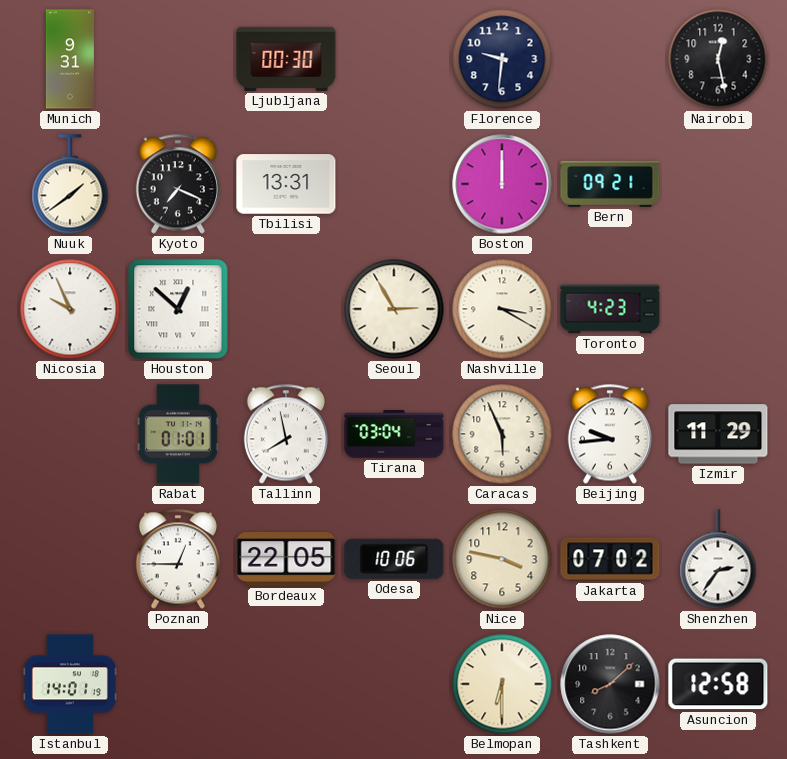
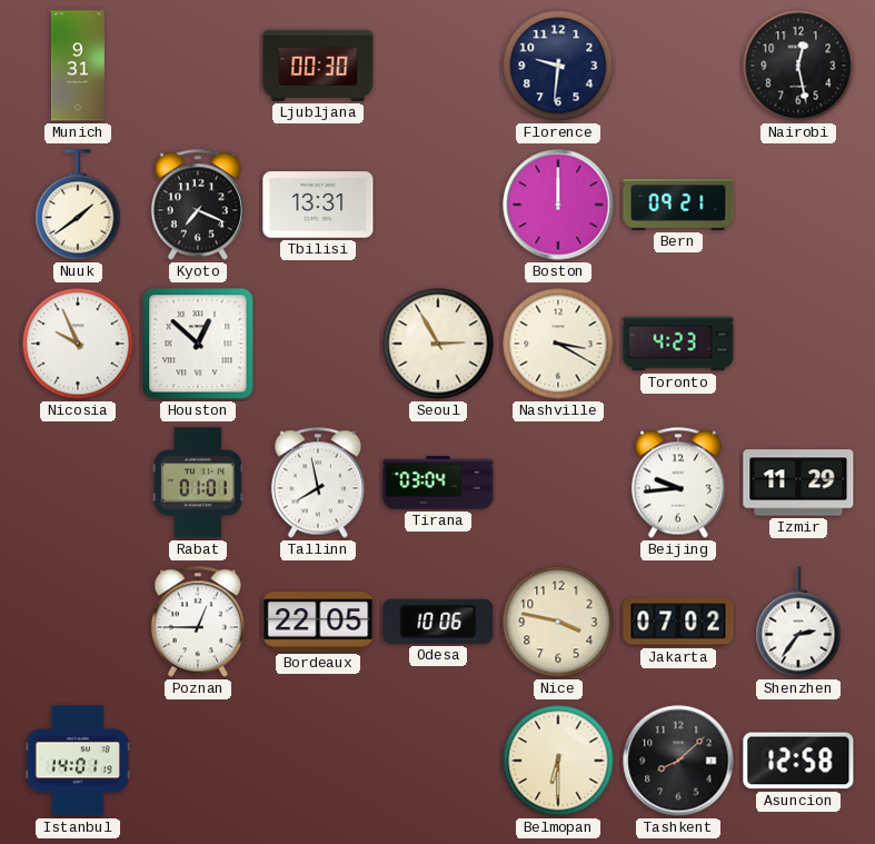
Caracas: 5:56 -> none
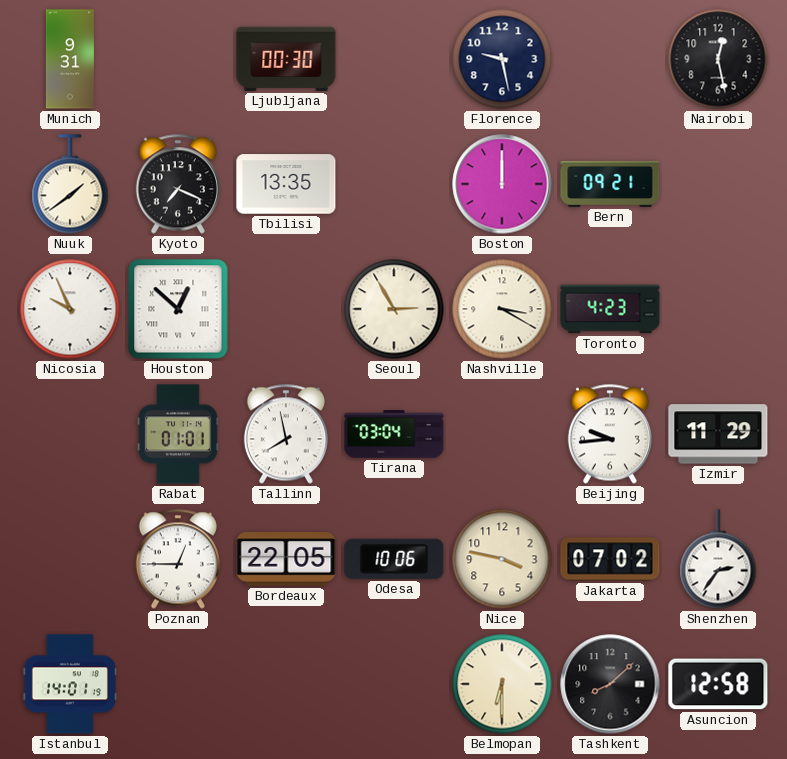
Florence: 9:31 -> 9:28
Tbilisi: 13:31 -> 13:35
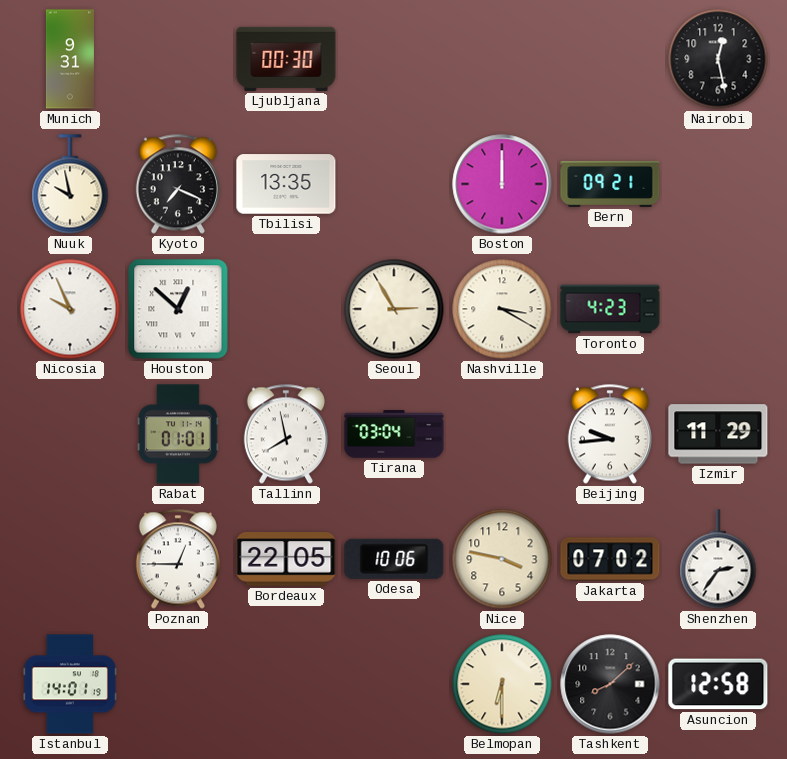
Florence: 9:28 -> none
Nuuk: 1:39 -> 9:58
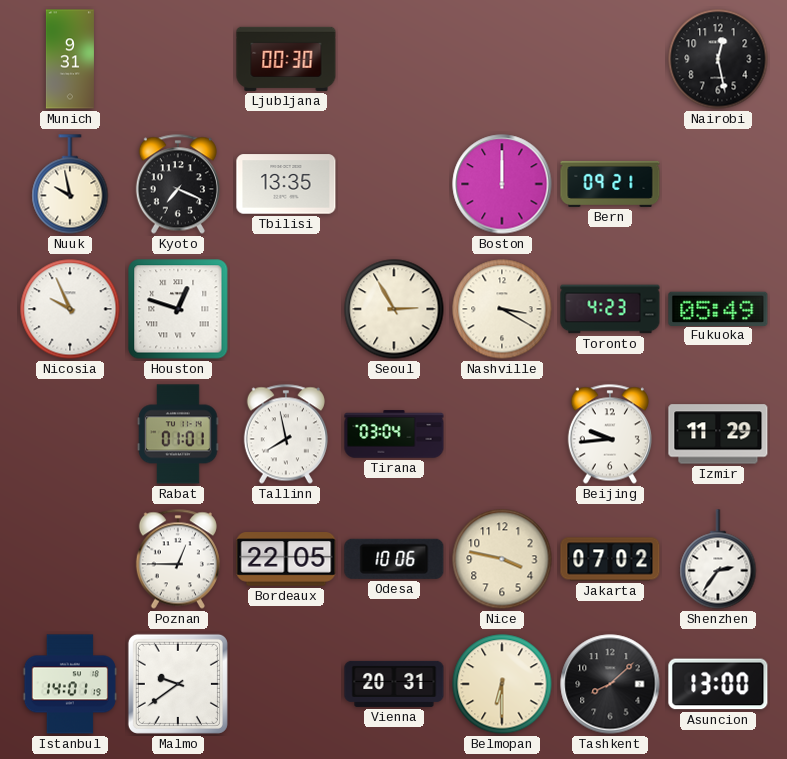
Houston: 12:52 -> 12:48
Fukuoka: none -> 05:49
Malmo: none -> 9:39
Vienna: none -> 20:31
Asuncion: 12:58 -> 13:00
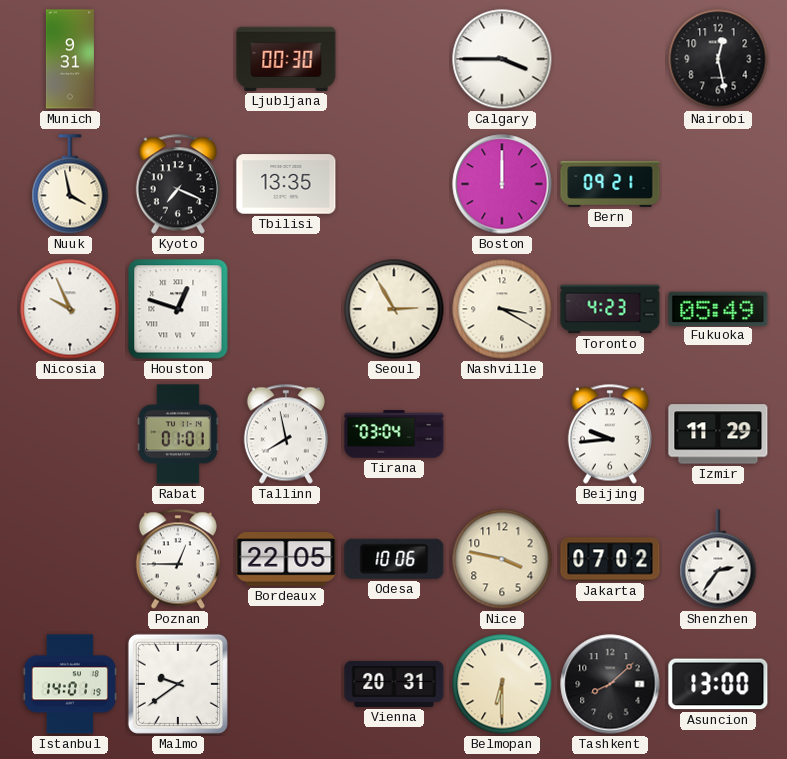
Calgary: none -> 3:45
Nuuk: 9:58 -> 3:58
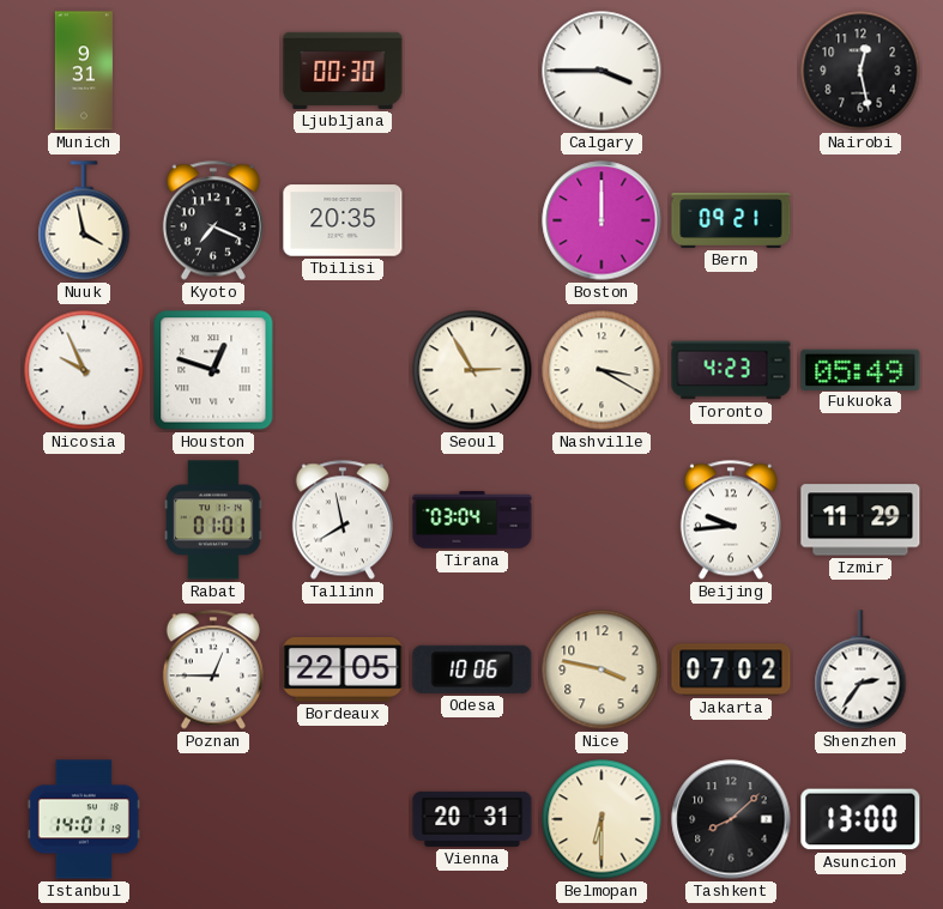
Tbilisi: 13:35 -> 20:35
Malmo: 9:39 -> none
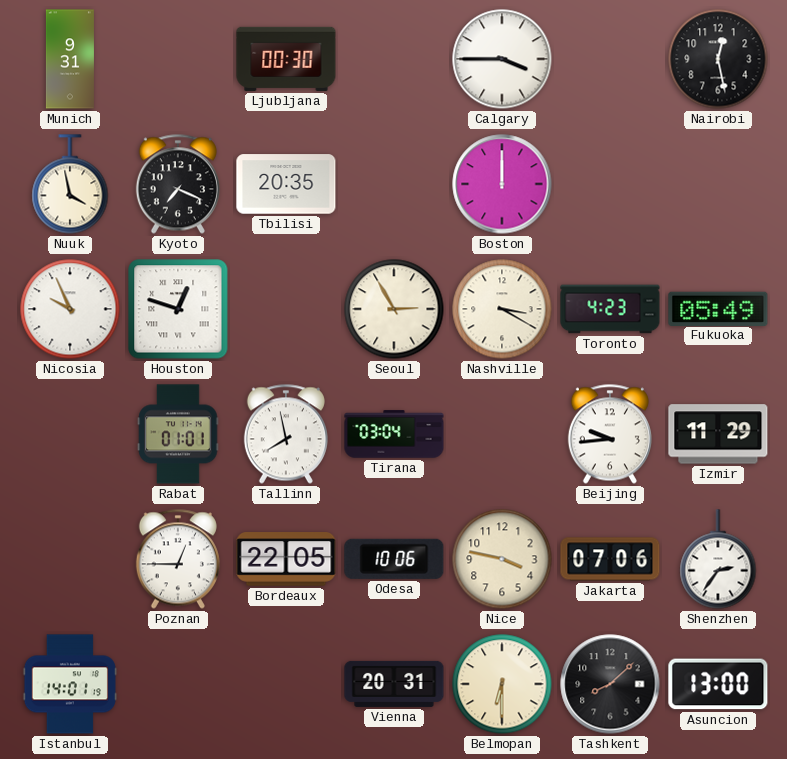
Bern: 09:21 -> none
Jakarta: 07:02 -> 07:06
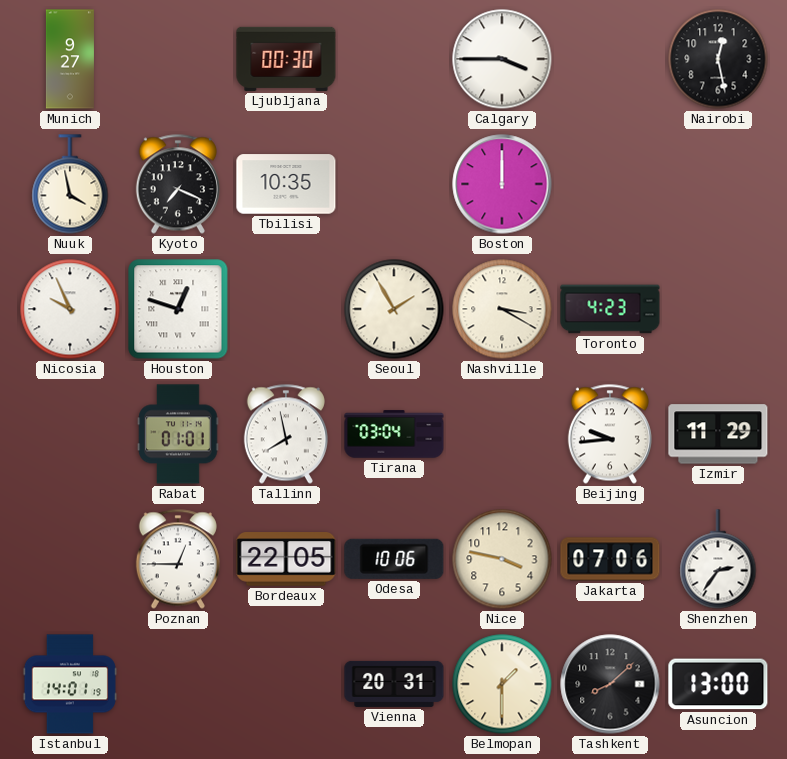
Munich: 9:31 -> 9:27
Tbilisi: 20:35 -> 10:35
Seoul: 2:55 -> 1:55
Fukuoka: 05:49 -> none
Belmopan: 6:30 -> 1:30
